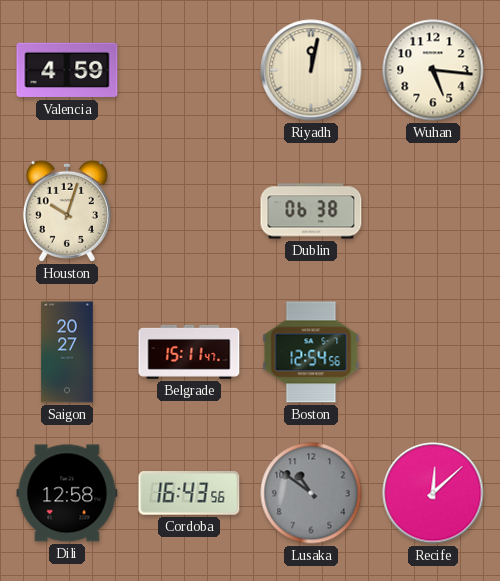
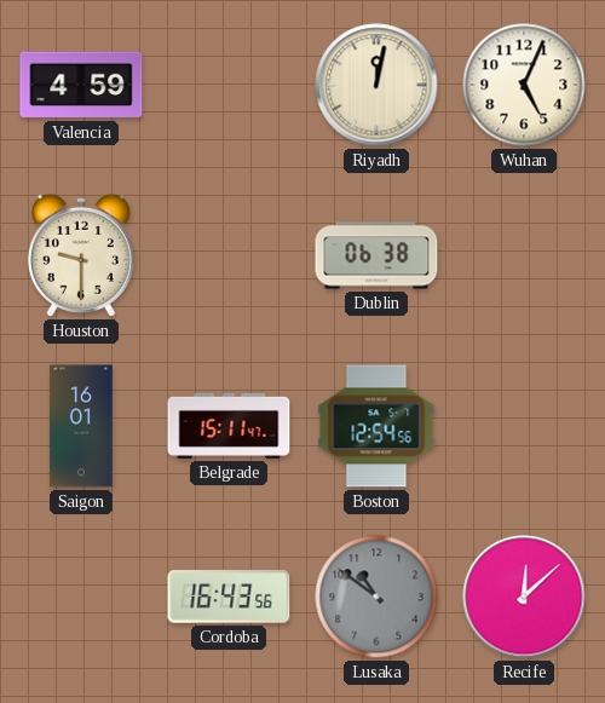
Wuhan: 5:16 -> 5:04
Houston: 10:03 -> 9:30
Saigon: 20:27 -> 16:01
Dili: 12:58 -> none
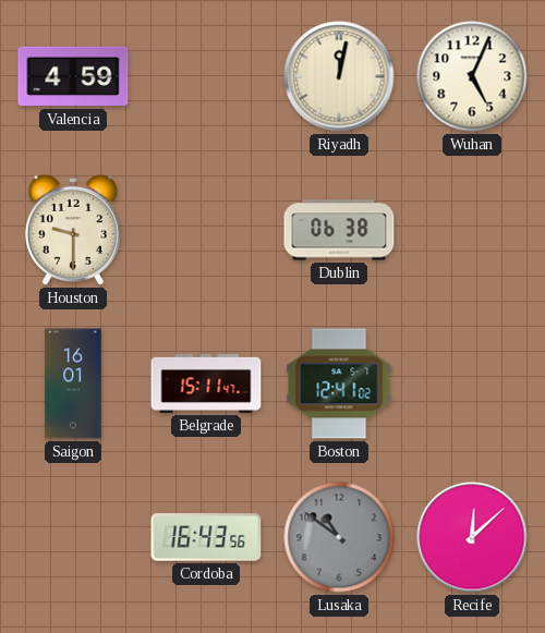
Boston: 12:54 -> 12:41
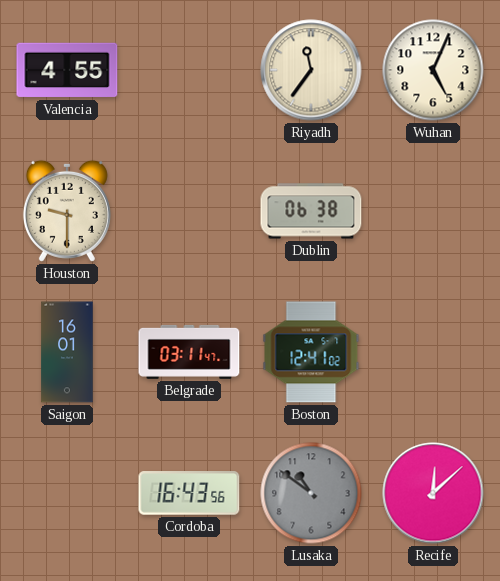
Valencia: 4:59 -> 4:55
Riyadh: 12:02 -> 11:36
Belgrade: 15:11 -> 03:11
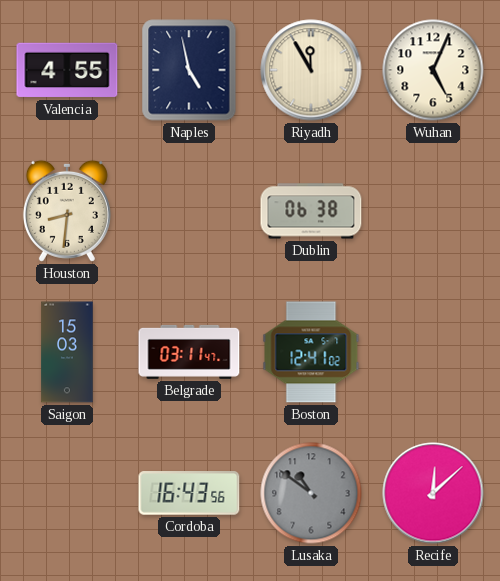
Naples: none -> 4:58
Riyadh: 11:36 -> 11:55
Houston: 9:30 -> 8:31
Saigon: 16:01 -> 15:03
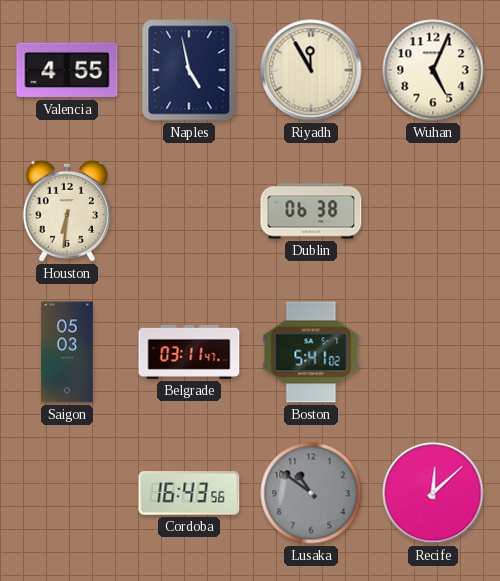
Houston: 8:31 -> 6:31
Saigon: 15:03 -> 05:03
Boston: 12:41 -> 5:41
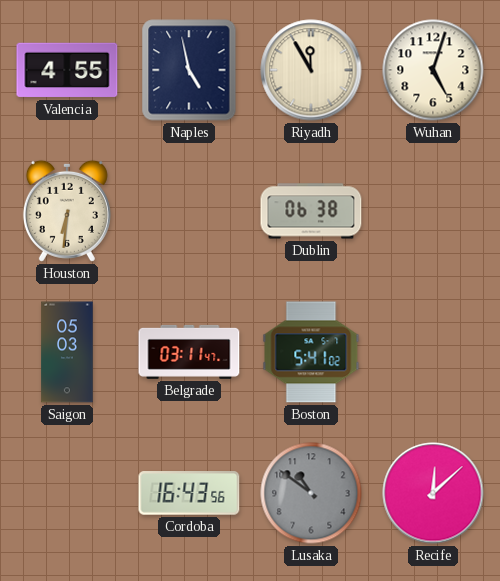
Wuhan: 5:04 -> 5:03
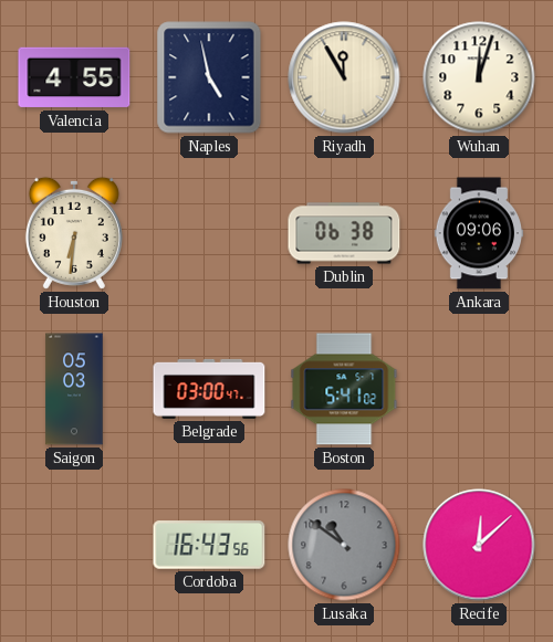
Wuhan: 5:03 -> 12:03
Ankara: none -> 09:06
Belgrade: 03:11 -> 03:00
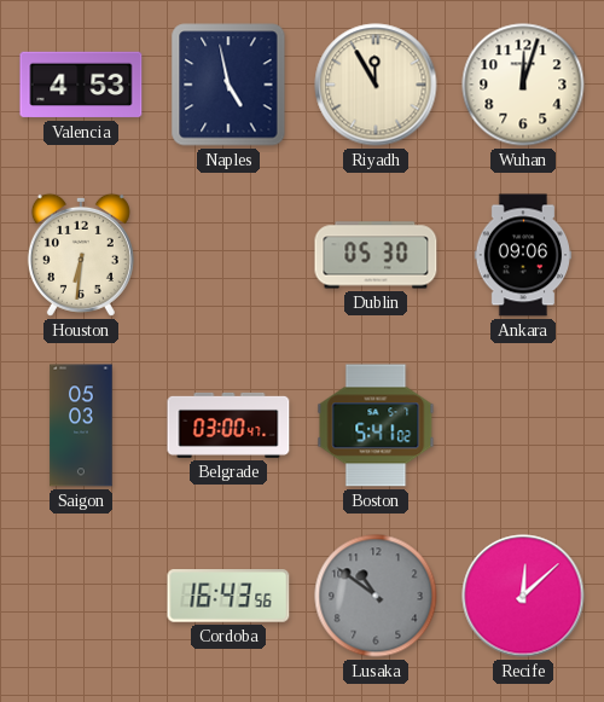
Valencia: 4:55 -> 4:53
Dublin: 06:38 -> 05:30
